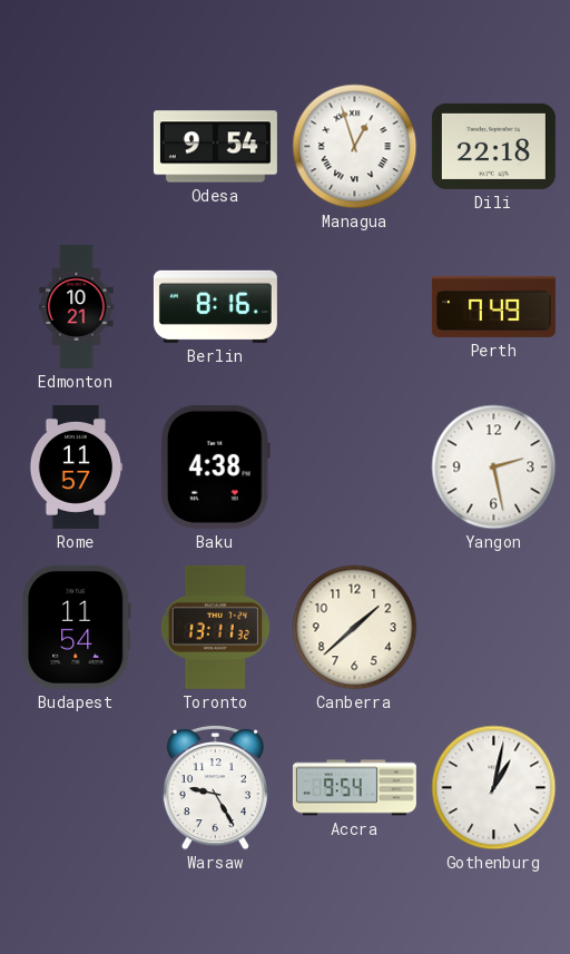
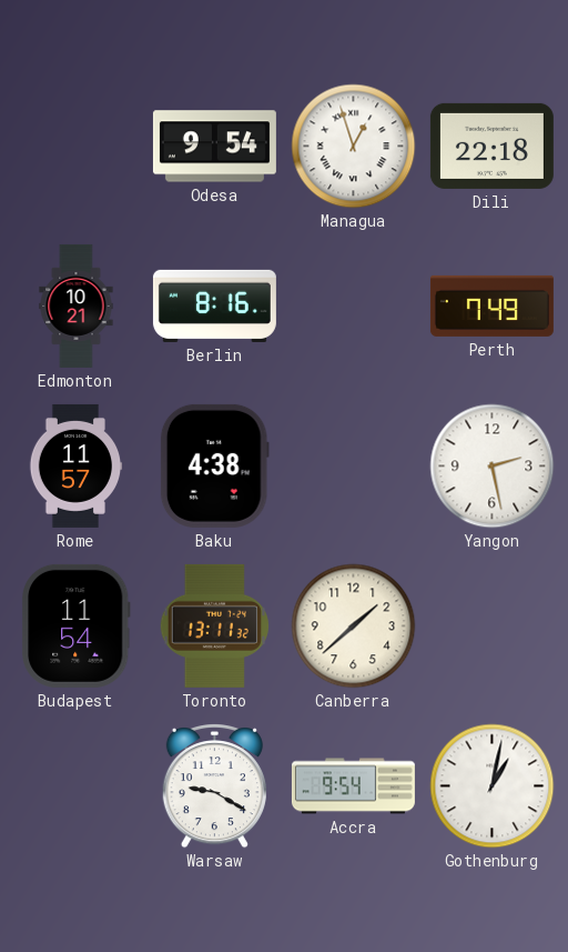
Warsaw: 9:25 -> 9:20
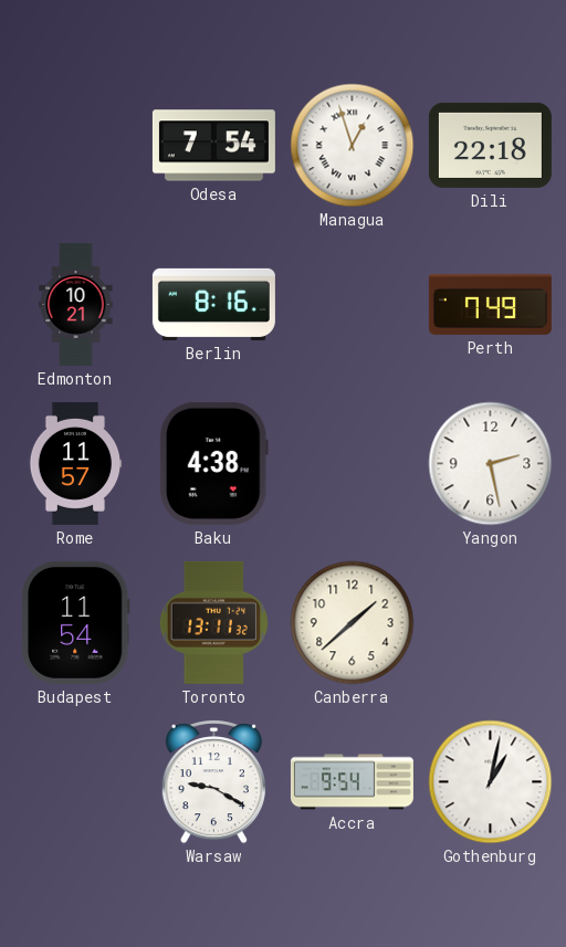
Odesa: 9:54 -> 7:54
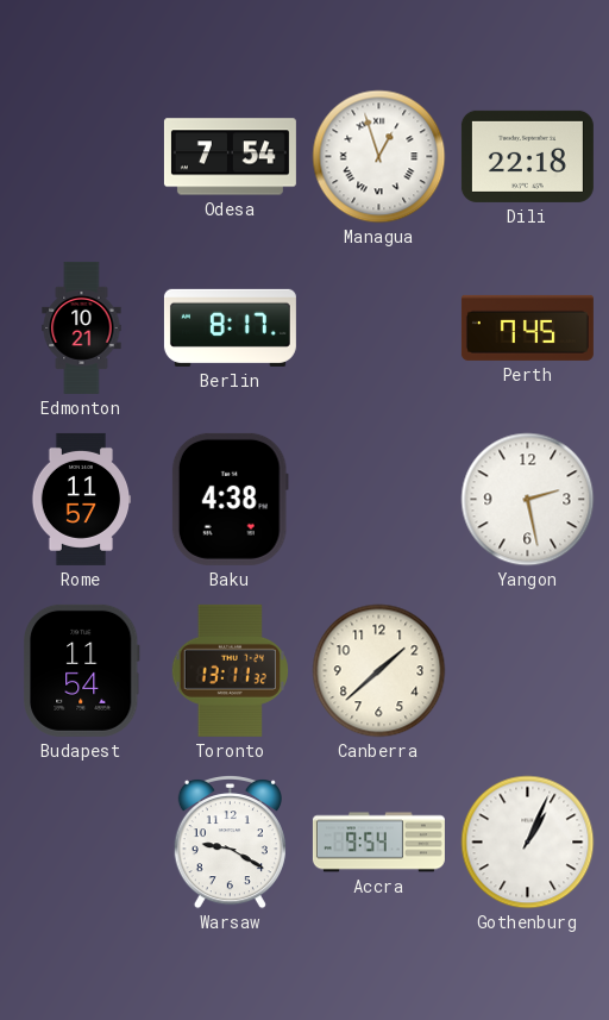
Berlin: 8:16 -> 8:17
Perth: 7:49 -> 7:45
Gothenburg: 1:02 -> 1:04
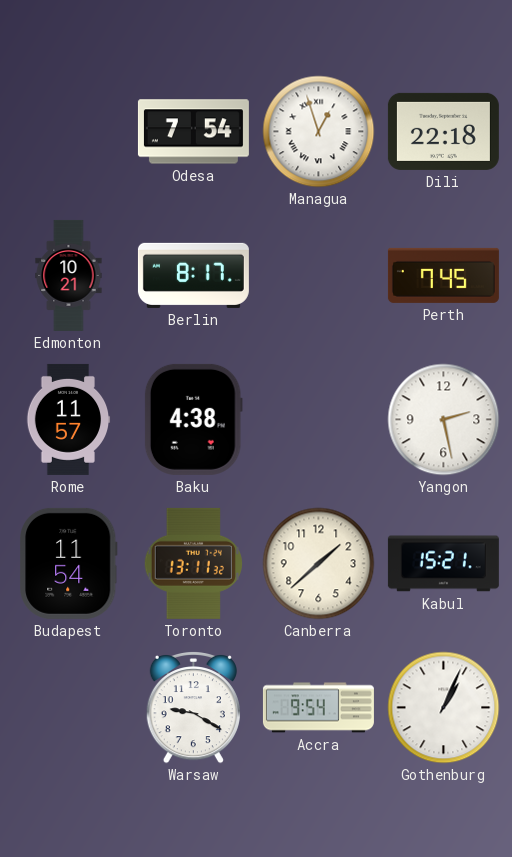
Kabul: none -> 15:21
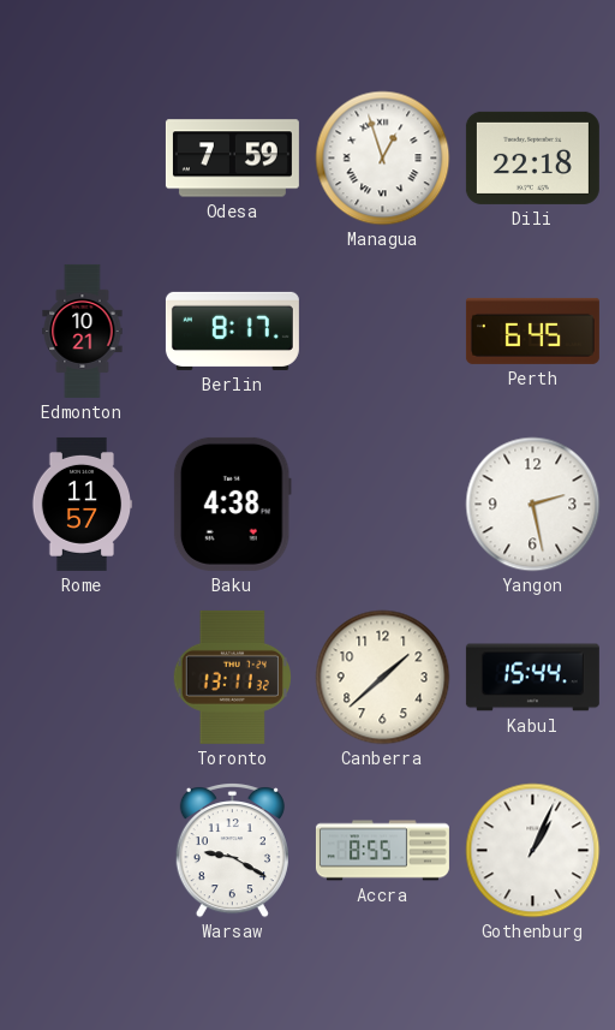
Odesa: 7:54 -> 7:59
Perth: 7:45 -> 6:45
Budapest: 11:54 -> none
Kabul: 15:21 -> 15:44
Accra: 9:54 -> 8:55
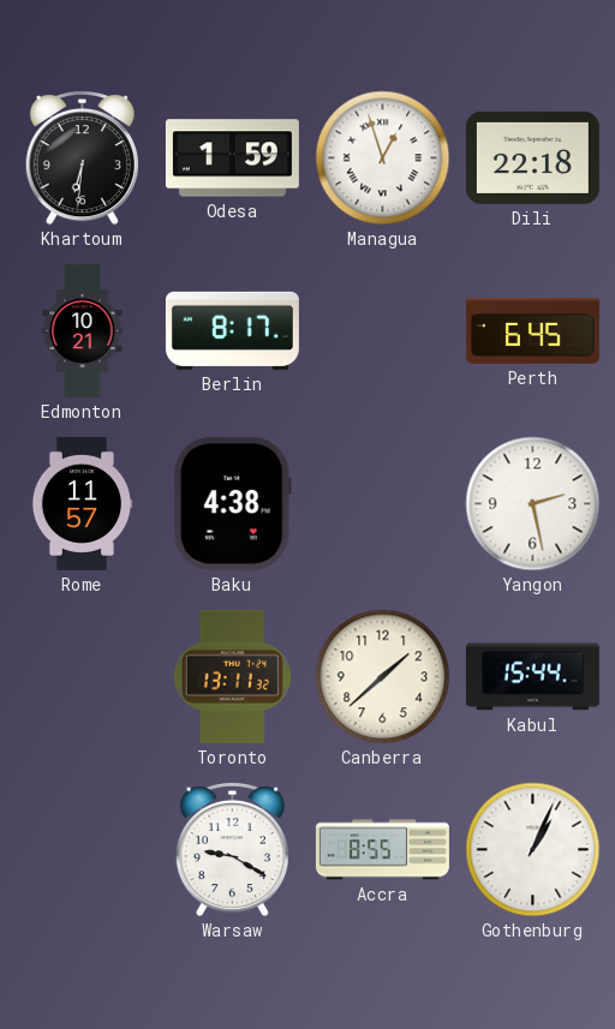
Khartoum: none -> 6:31
Odesa: 7:59 -> 1:59
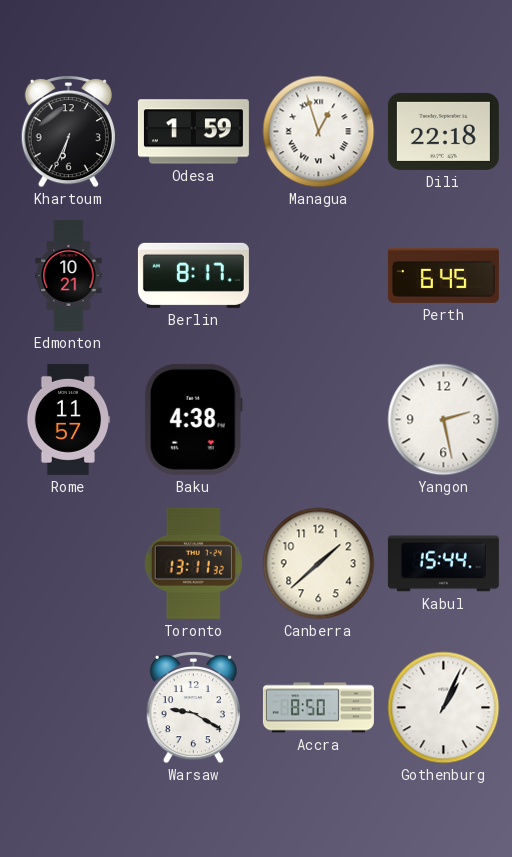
Khartoum: 6:31 -> 6:34
Accra: 8:55 -> 8:50
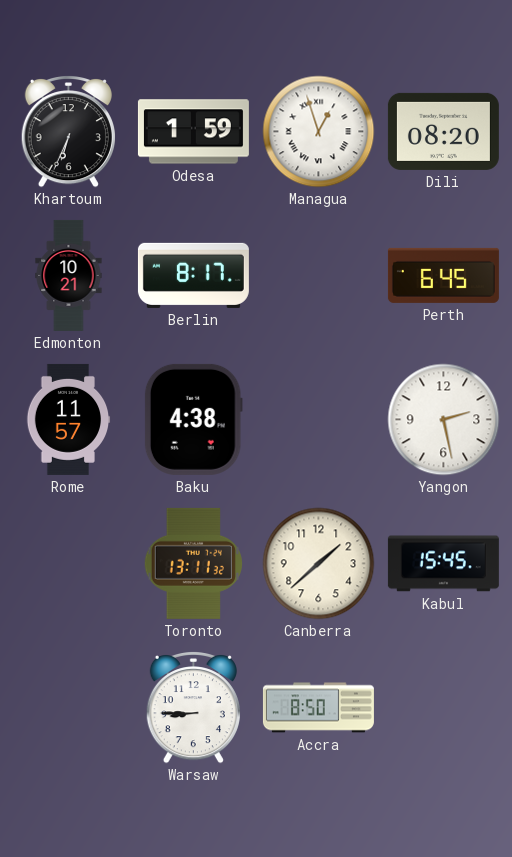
Dili: 22:18 -> 08:20
Kabul: 15:44 -> 15:45
Warsaw: 9:20 -> 8:45
Gothenburg: 1:04 -> none
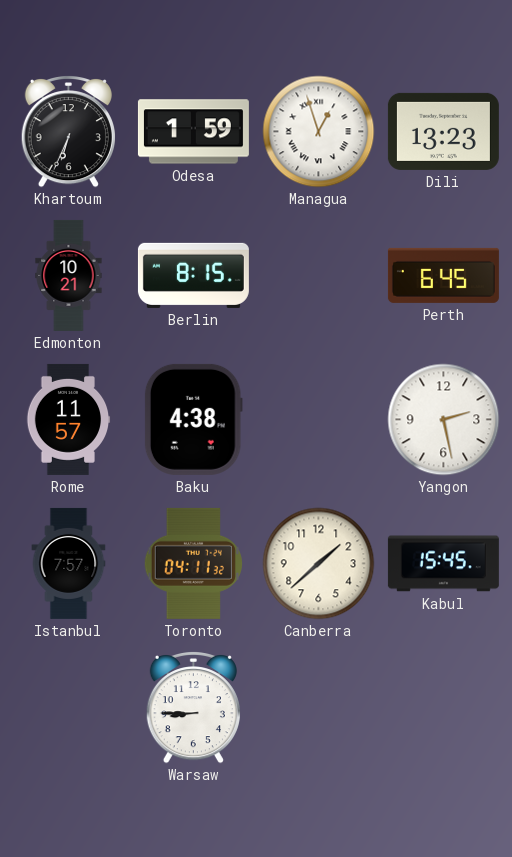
Dili: 08:20 -> 13:23
Berlin: 8:17 -> 8:15
Istanbul: none -> 7:57
Toronto: 13:11 -> 04:11
Accra: 8:50 -> none
